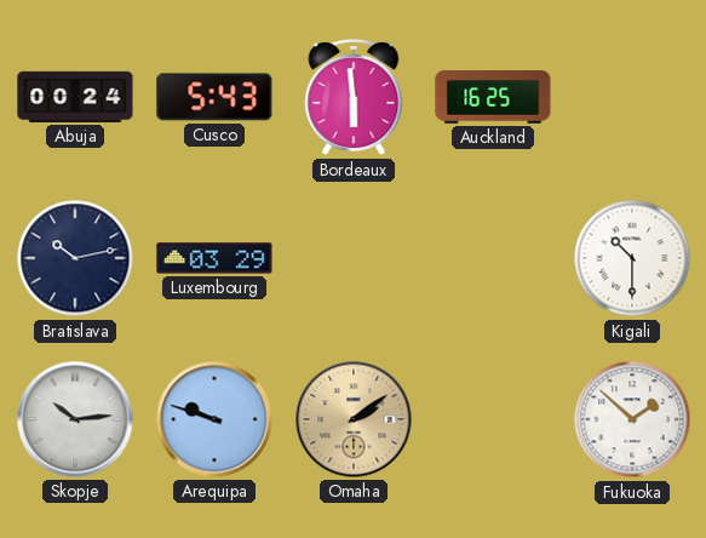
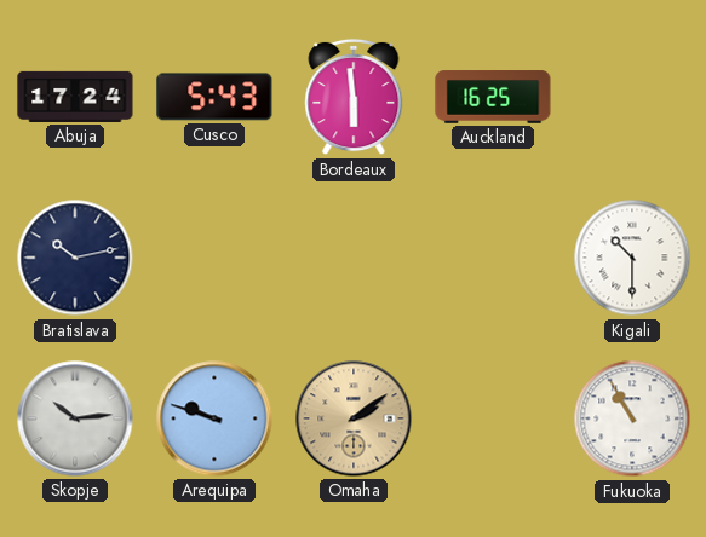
Abuja: 00:24 -> 17:24
Luxembourg: 03:29 -> none
Fukuoka: 1:52 -> 10:55
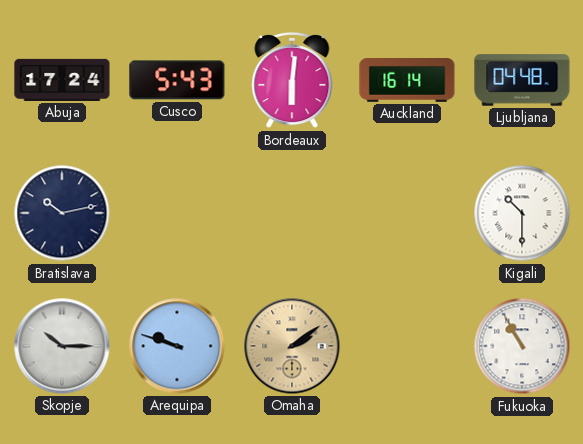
Bordeaux: 5:59 -> 6:01
Auckland: 16:25 -> 16:14
Ljubljana: none -> 04:48
Skopje: 10:14 -> 10:15
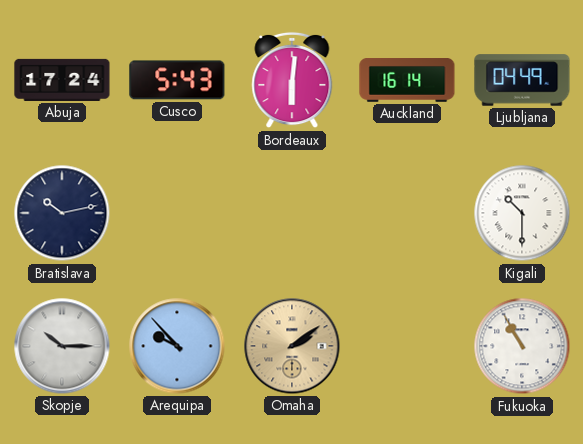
Ljubljana: 04:48 -> 04:49
Arequipa: 9:48 -> 9:53
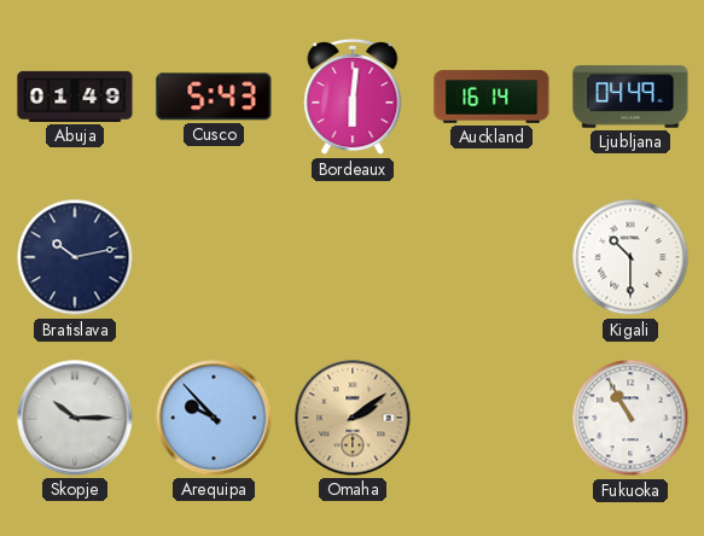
Abuja: 17:24 -> 01:49
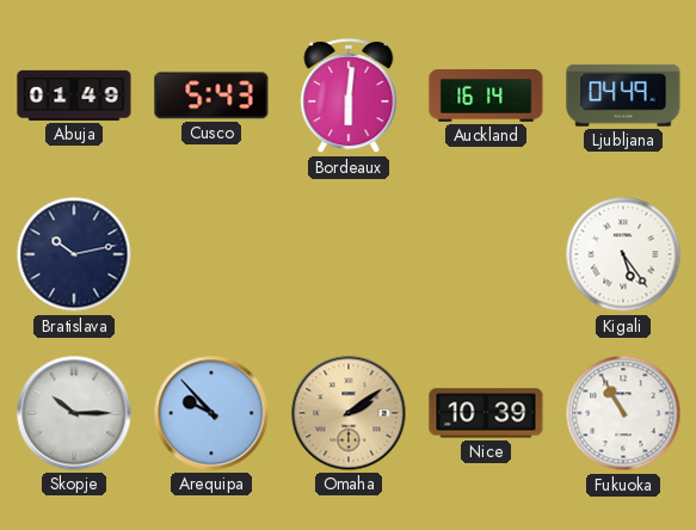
Kigali: 10:30 -> 5:24
Nice: none -> 10:39
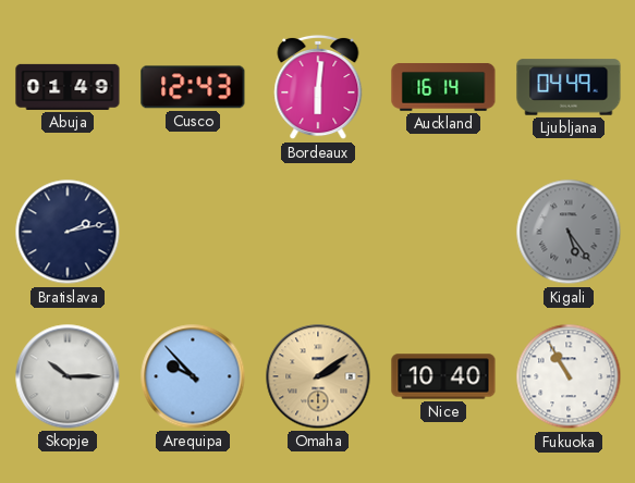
Cusco: 5:43 -> 12:43
Bratislava: 10:13 -> 2:13
Kigali dial: white -> grey
Nice: 10:39 -> 10:40
